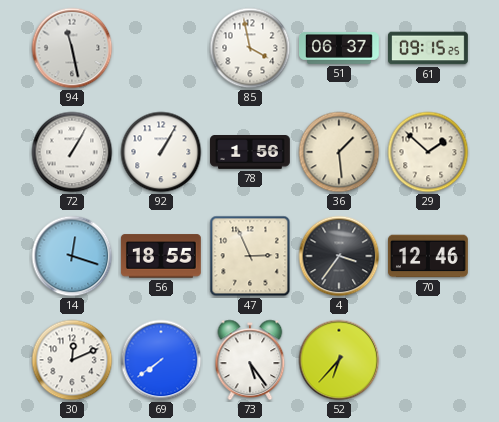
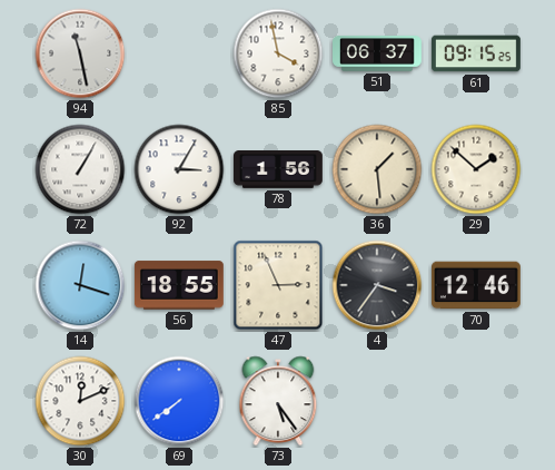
92: 1:05 -> 3:05
52: 6:37 -> none
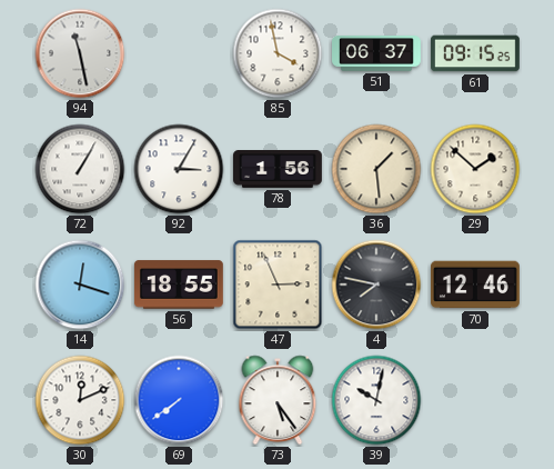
4: 3:36 -> 7:47
39: none -> 10:02
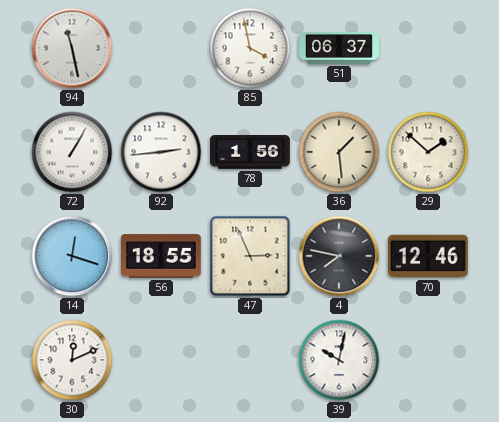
61: 09:15 -> none
92: 3:05 -> 2:44
69: 7:39 -> none
73: 5:24 -> none
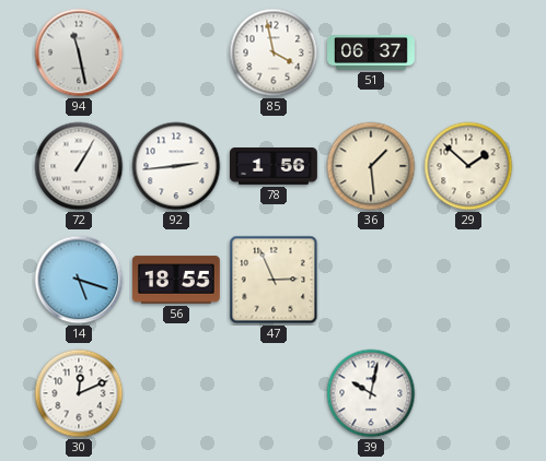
14: 12:18 -> 5:18
4: 7:47 -> none
70: 12:46 -> none
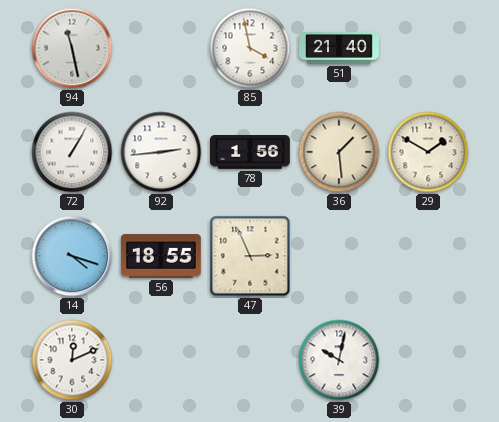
51: 06:37 -> 21:40
29: 1:52 -> 1:50
14: 5:18 -> 4:18
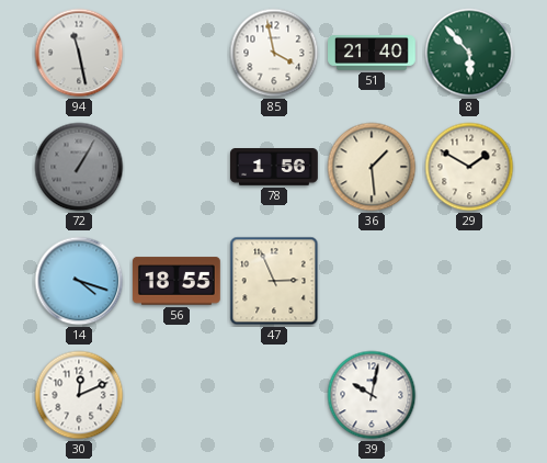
8: none -> 5:53
72 dial: white -> grey
92: 2:44 -> none
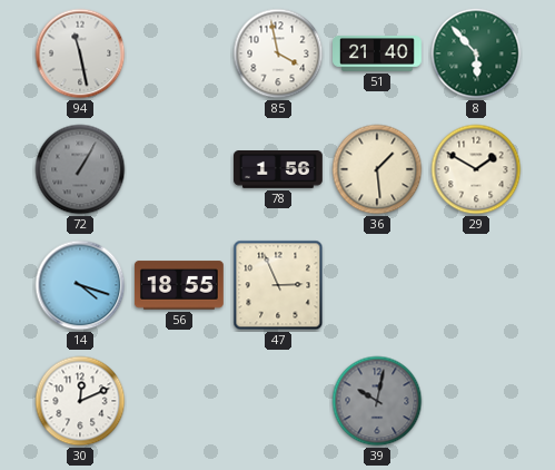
39 dial: white -> grey
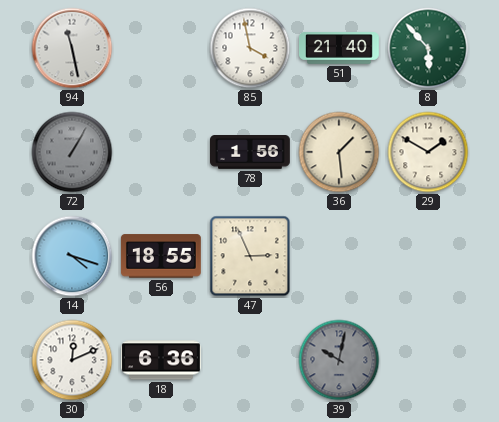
18: none -> 6:36
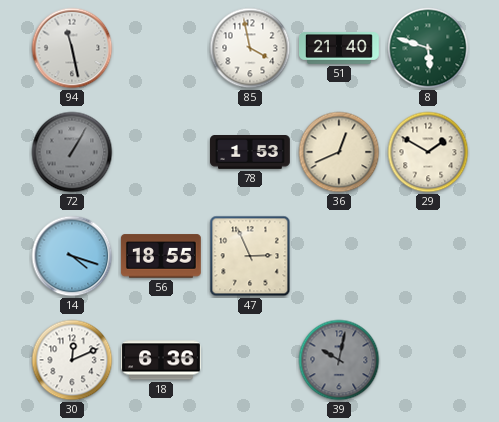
8: 5:53 -> 5:48
78: 1:56 -> 1:53
36: 1:29 -> 12:41
